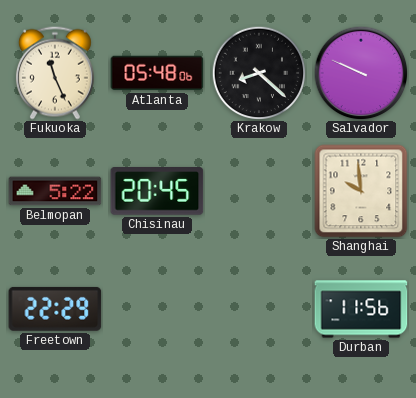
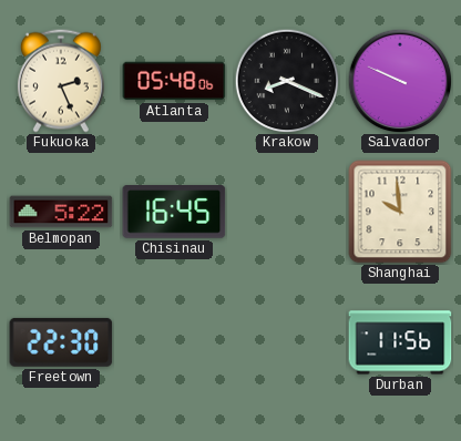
Fukuoka: 11:26 -> 2:26
Krakow: 8:22 -> 8:19
Chisinau: 20:45 -> 16:45
Freetown: 22:29 -> 22:30
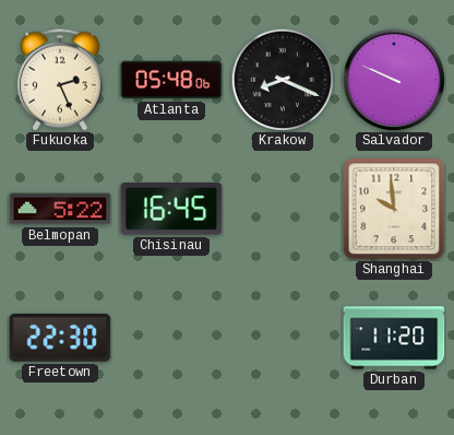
Durban: 11:56 -> 11:20
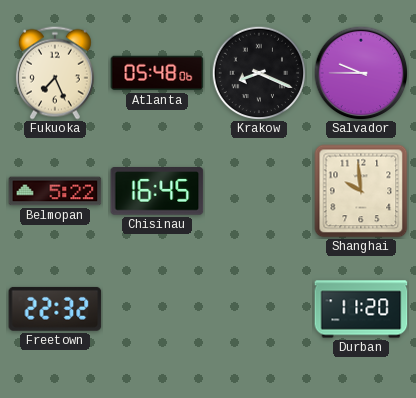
Fukuoka: 2:26 -> 7:26
Salvador: 9:49 -> 9:45
Freetown: 22:30 -> 22:32
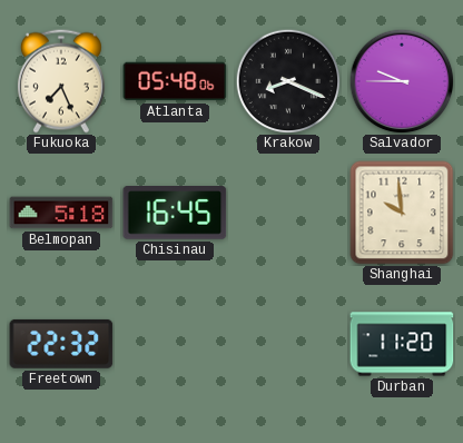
Belmopan: 5:22 -> 5:18
